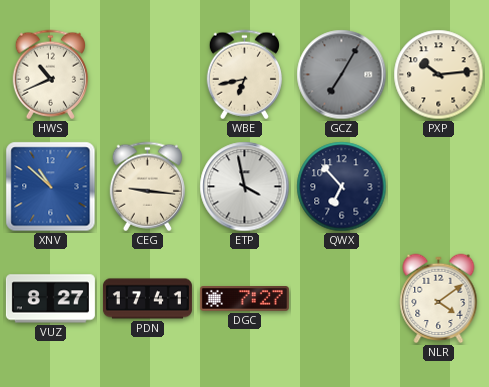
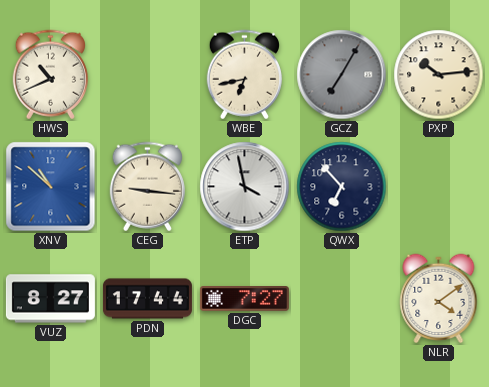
PDN: 17:41 -> 17:44
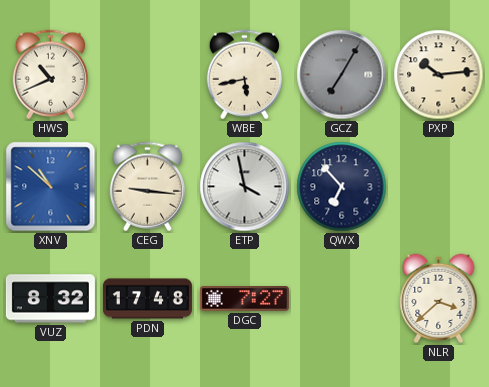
WBE: 6:43 -> 5:43
VUZ: 8:27 -> 8:32
PDN: 17:44 -> 17:48
NLR: 4:09 -> 3:38
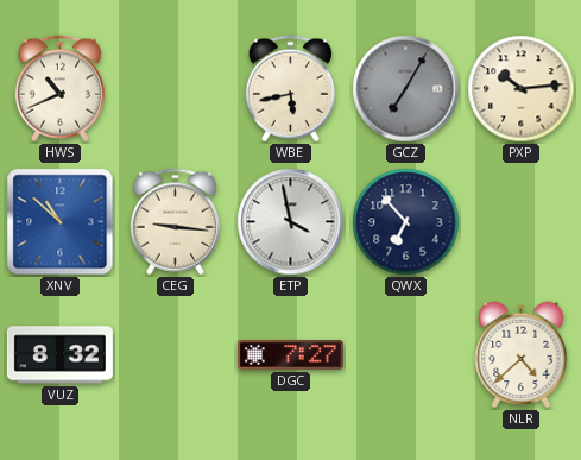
PDN: 17:48 -> none
NLR: 3:38 -> 4:38
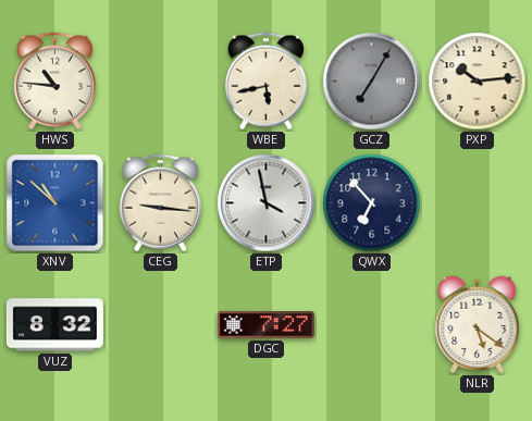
HWS: 10:41 -> 10:46
NLR: 4:38 -> 5:21
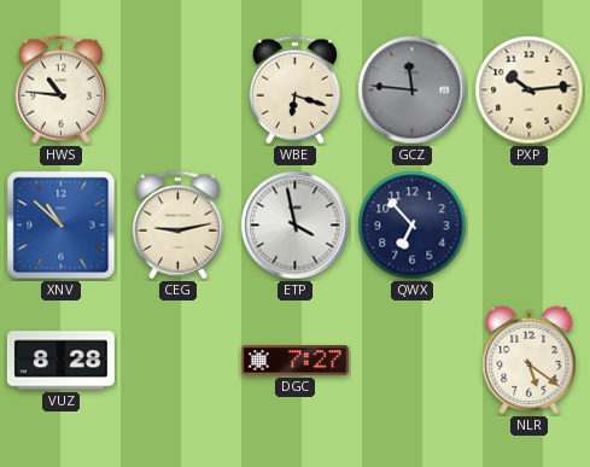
WBE: 5:43 -> 6:18
GCZ: 7:05 -> 11:46
CEG: 9:16 -> 9:13
VUZ: 8:32 -> 8:28
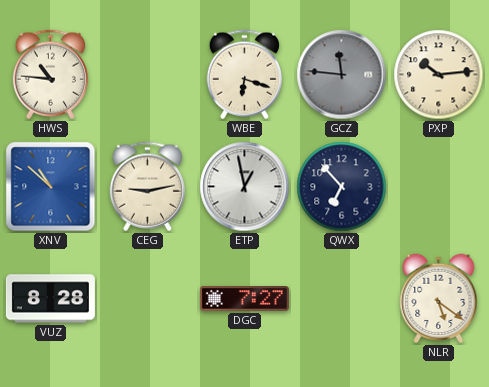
ETP: 3:58 -> 12:58
